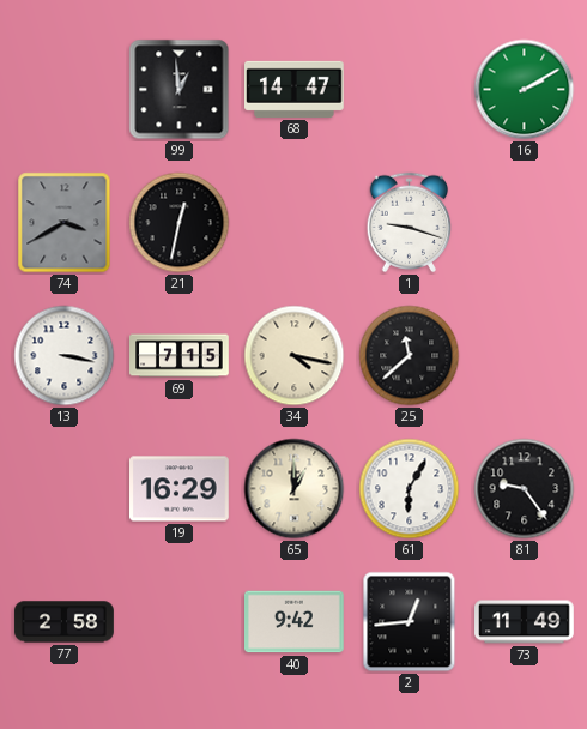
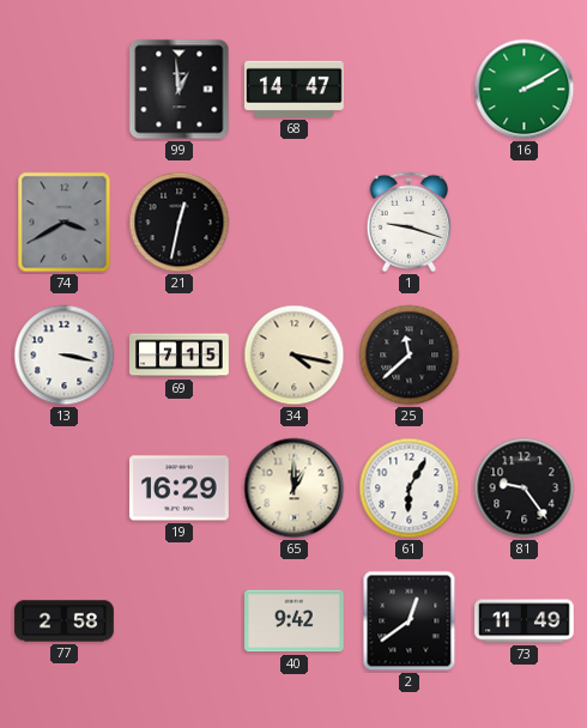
2: 12:44 -> 12:39
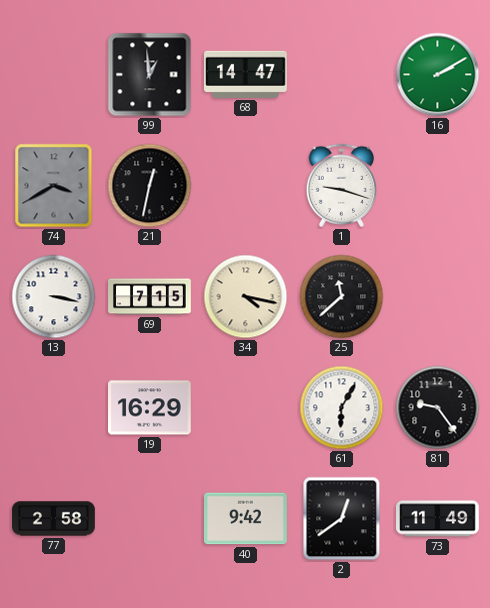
65: 1:00 -> none
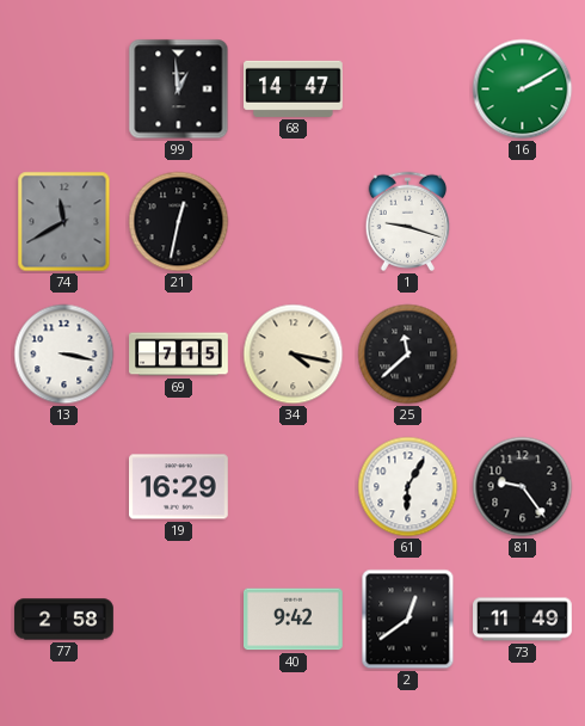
74: 3:40 -> 11:40
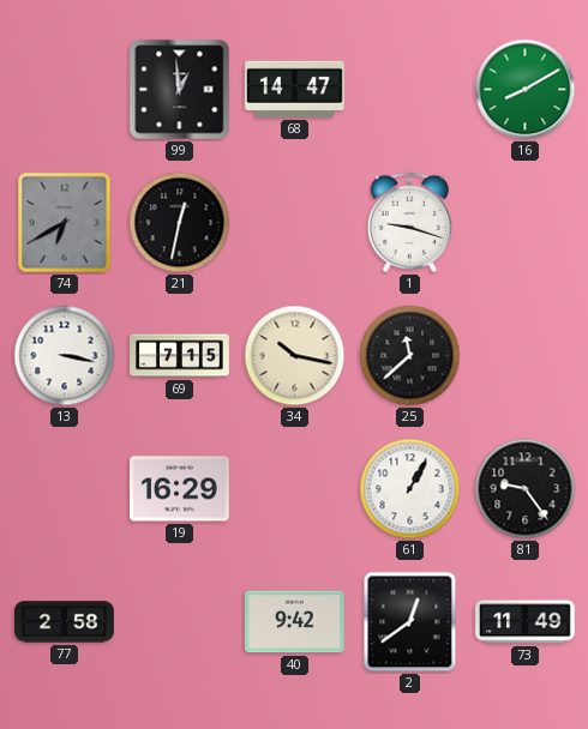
16: 2:10 -> 8:10
74: 11:40 -> 6:40
34: 4:17 -> 10:17
61: 6:05 -> 1:05
